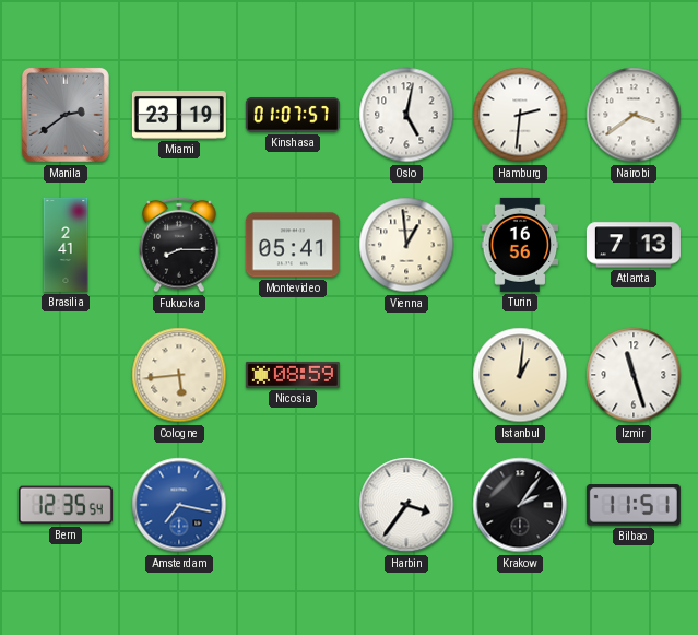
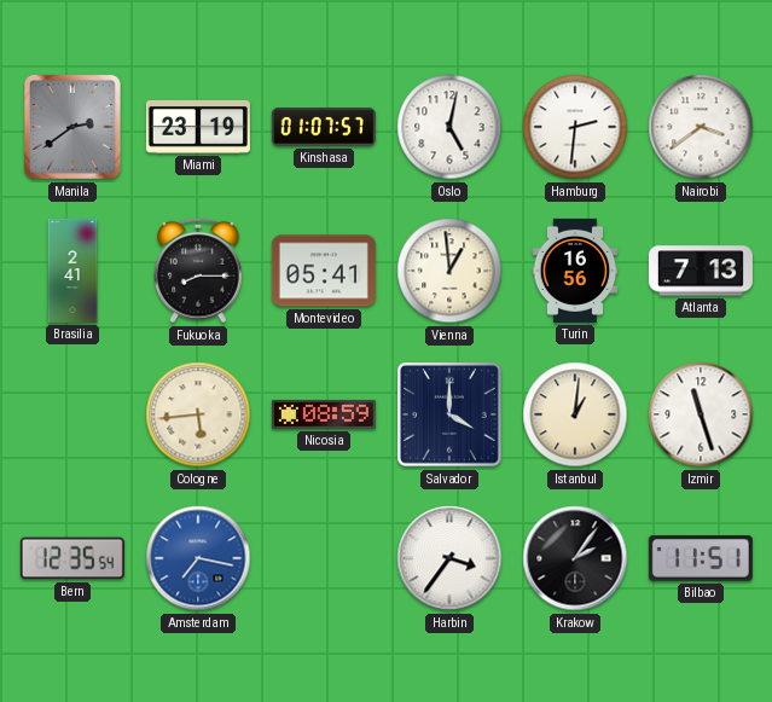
Salvador: none -> 4:00
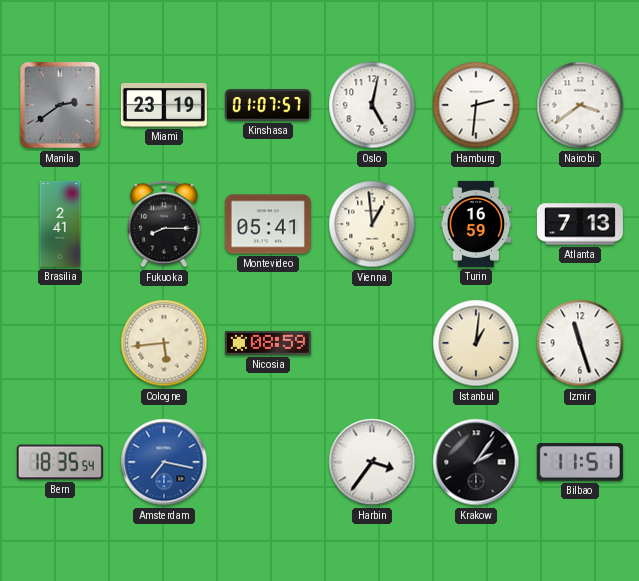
Turin: 16:56 -> 16:59
Salvador: 4:00 -> none
Bern: 12:35 -> 18:35
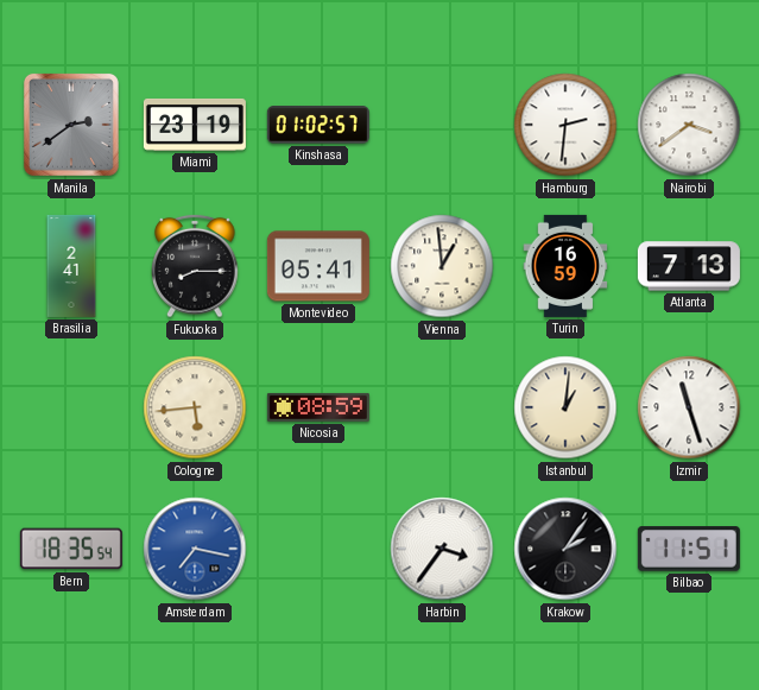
Kinshasa: 01:07 -> 01:02
Oslo: 5:02 -> none
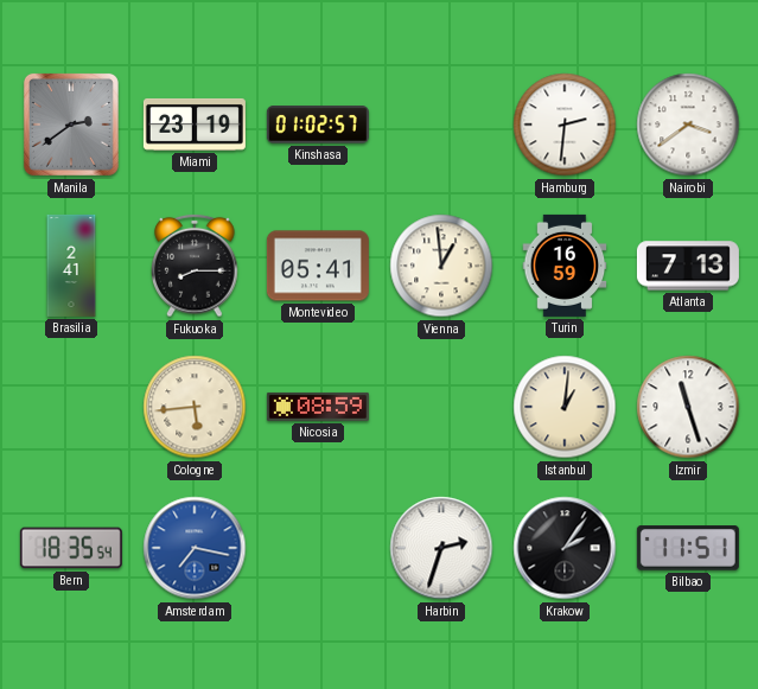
Harbin: 3:36 -> 2:33
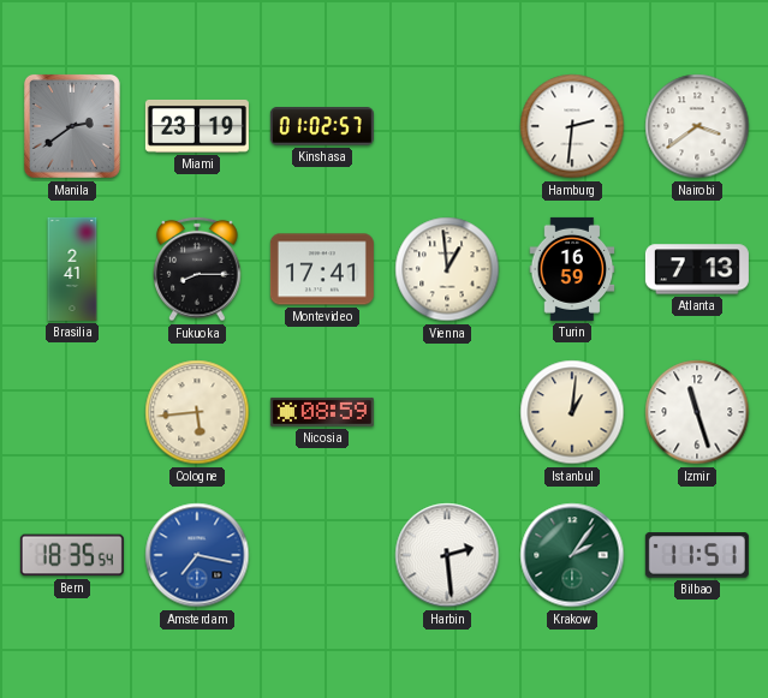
Montevideo: 05:41 -> 17:41
Harbin: 2:33 -> 2:29
Krakow dial: black -> green
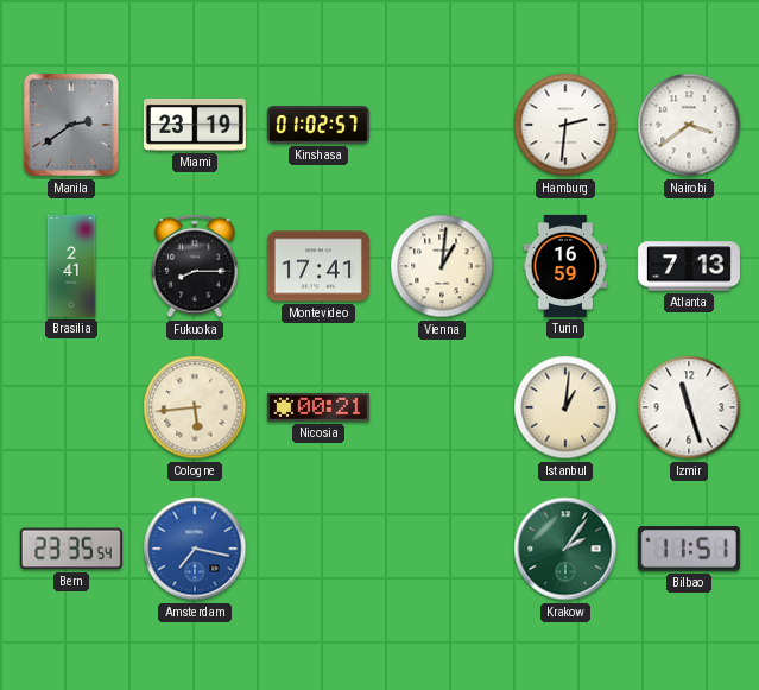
Vienna: 12:59 -> 1:01
Nicosia: 08:59 -> 00:21
Bern: 18:35 -> 23:35
Harbin: 2:29 -> none
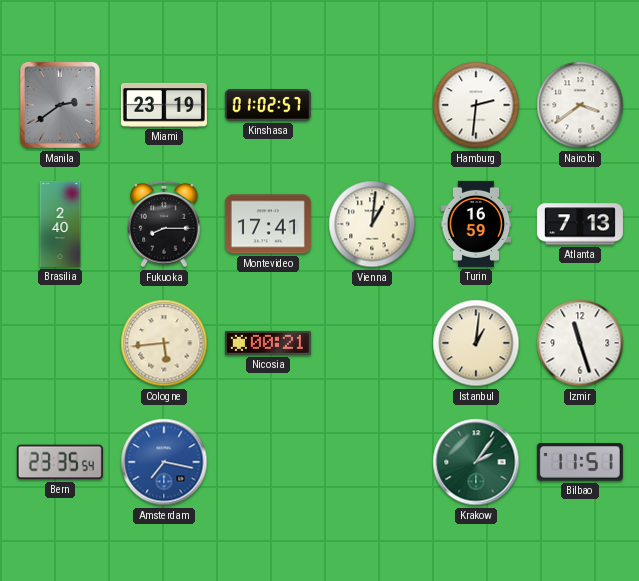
Brasilia: 2:41 -> 2:40
